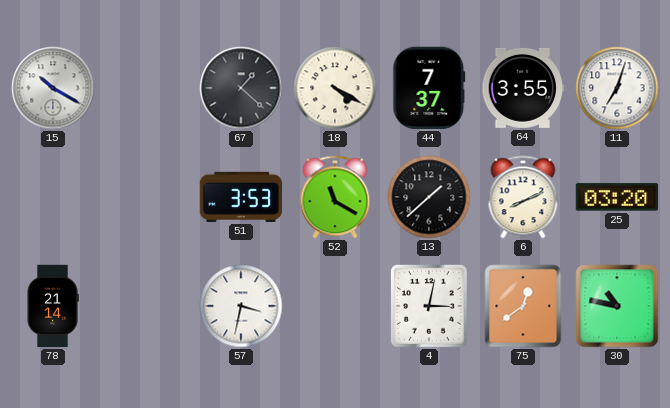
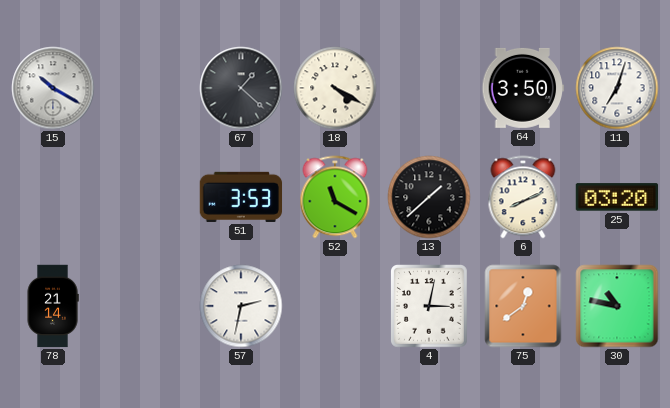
44: 7:37 -> none
64: 3:55 -> 3:50
57: 3:32 -> 2:32
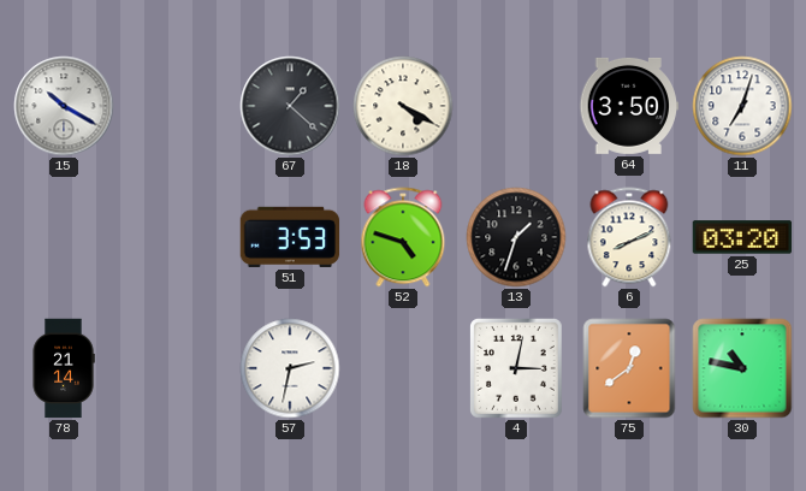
52: 11:20 -> 4:48
13: 1:38 -> 1:33
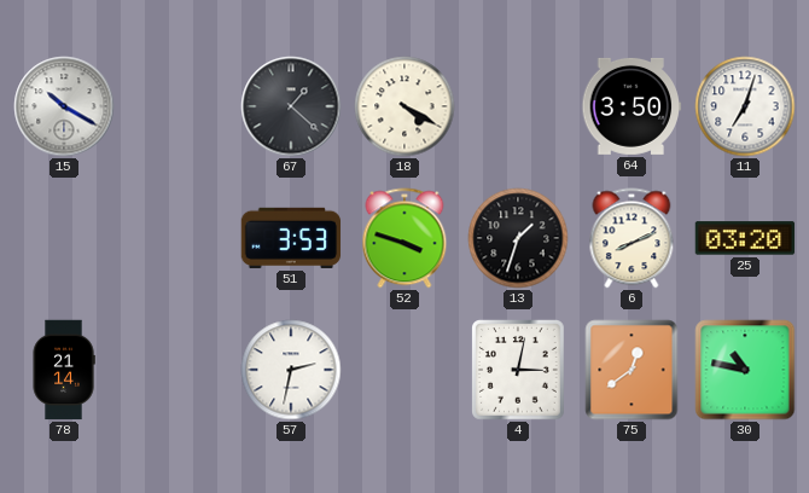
52: 4:48 -> 3:48
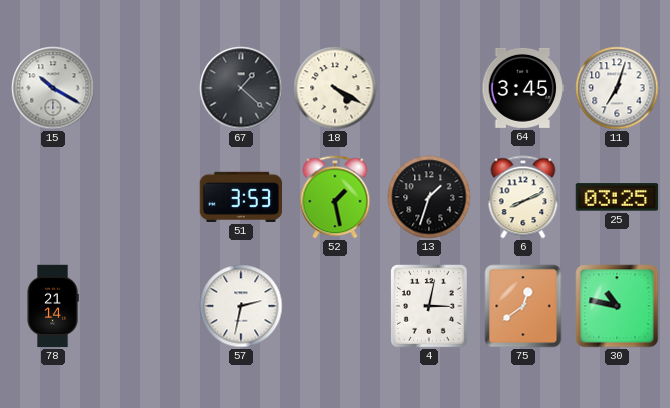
64: 3:50 -> 3:45
52: 3:48 -> 1:28
25: 03:20 -> 03:25
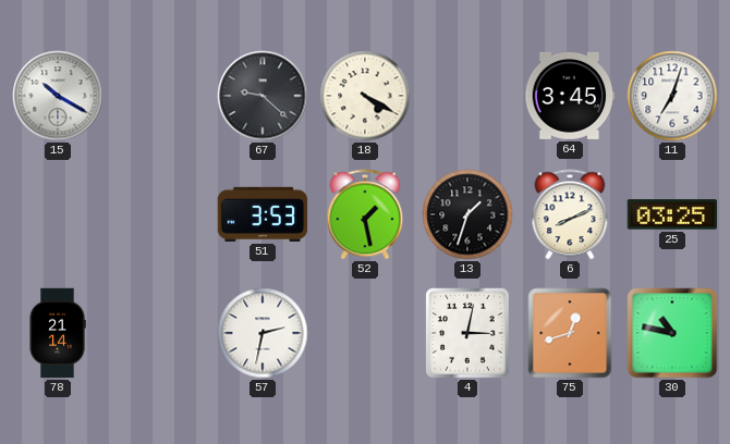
67: 1:22 -> 9:22
75: 12:39 -> 12:42
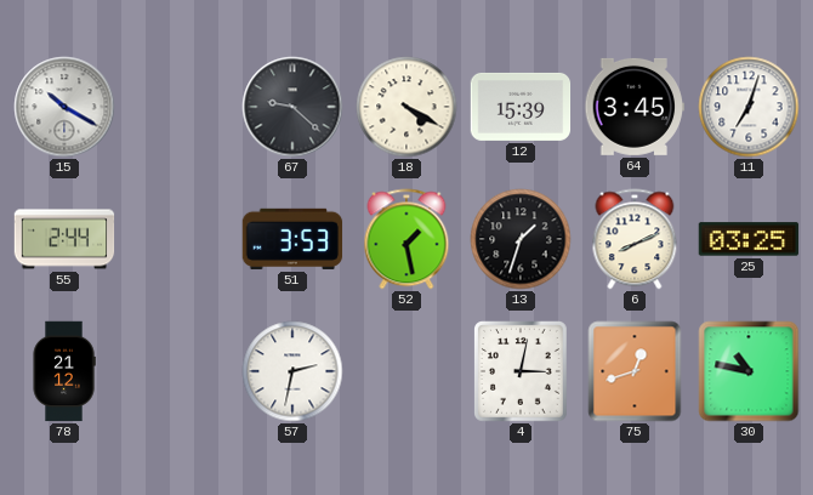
12: none -> 15:39
55: none -> 2:44
78: 21:14 -> 21:12
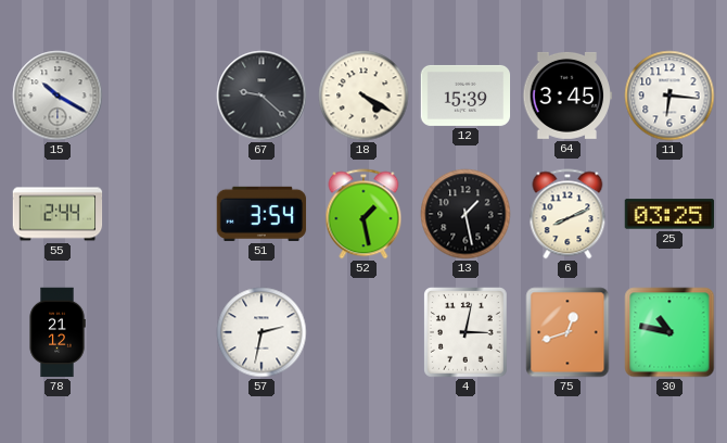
11: 7:03 -> 6:16
51: 3:53 -> 3:54
13: 1:33 -> 1:28
